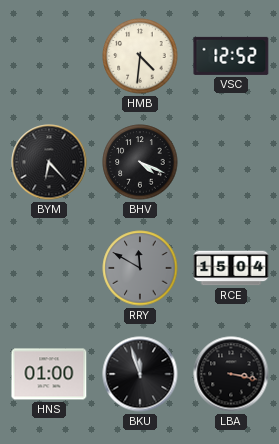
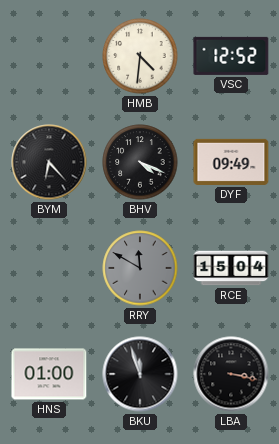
DYF: none -> 09:49
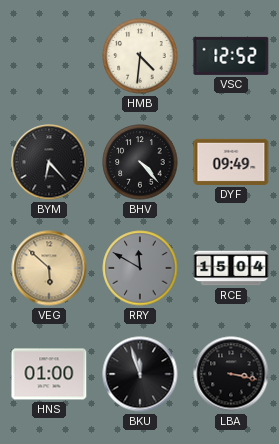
BHV: 4:19 -> 4:23
VEG: none -> 5:52
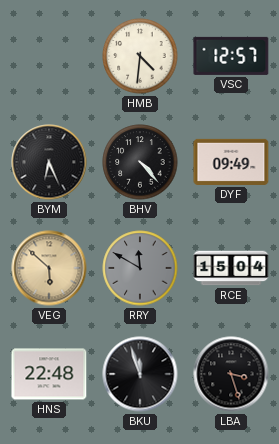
VSC: 12:52 -> 12:57
BYM: 6:23 -> 6:26
HNS: 01:00 -> 22:48
LBA: 3:17 -> 3:27
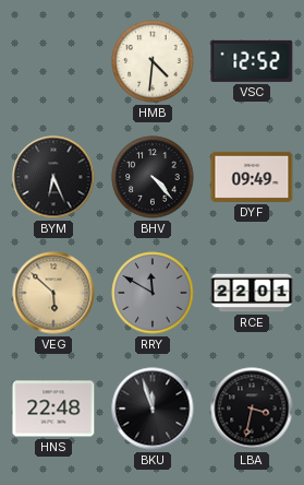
VSC: 12:57 -> 12:52
RCE: 15:04 -> 22:01
LBA: 3:27 -> 3:32
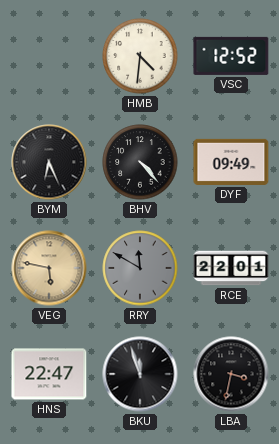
VEG: 5:52 -> 5:47
HNS: 22:48 -> 22:47
